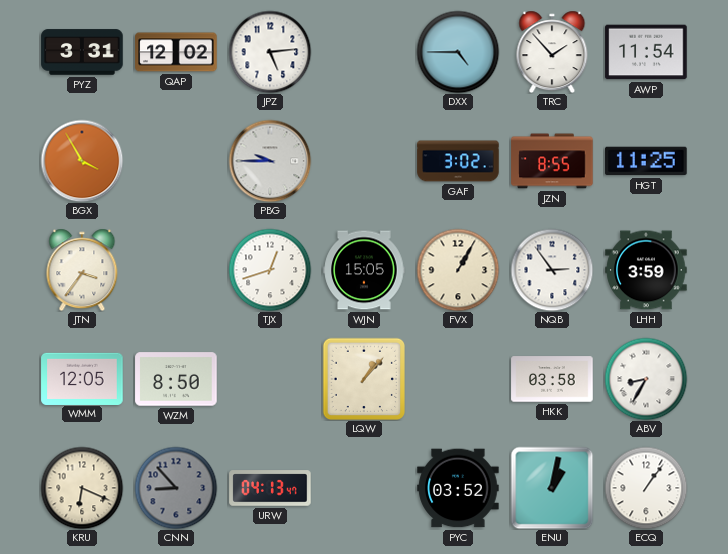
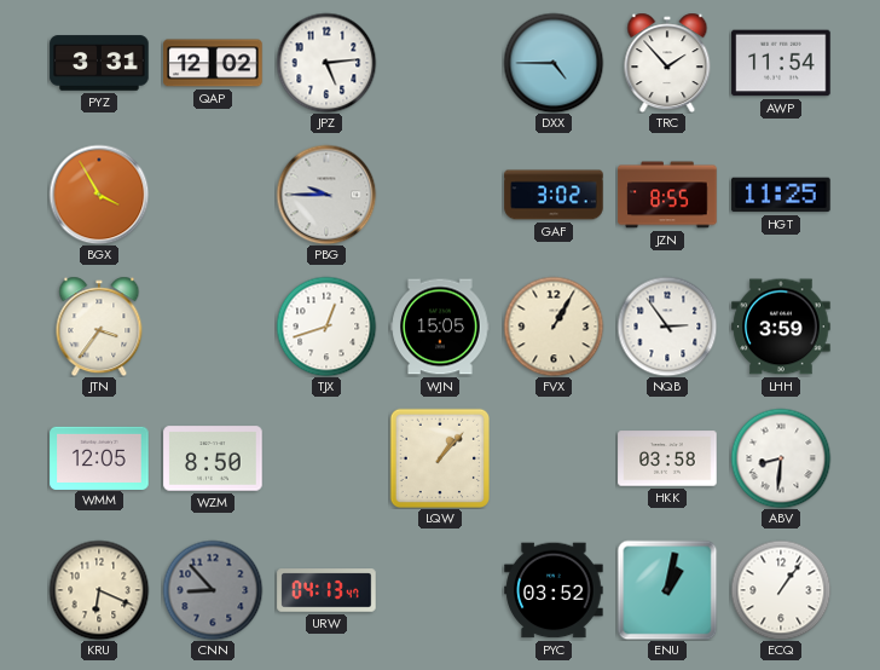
ABV: 8:35 -> 8:31
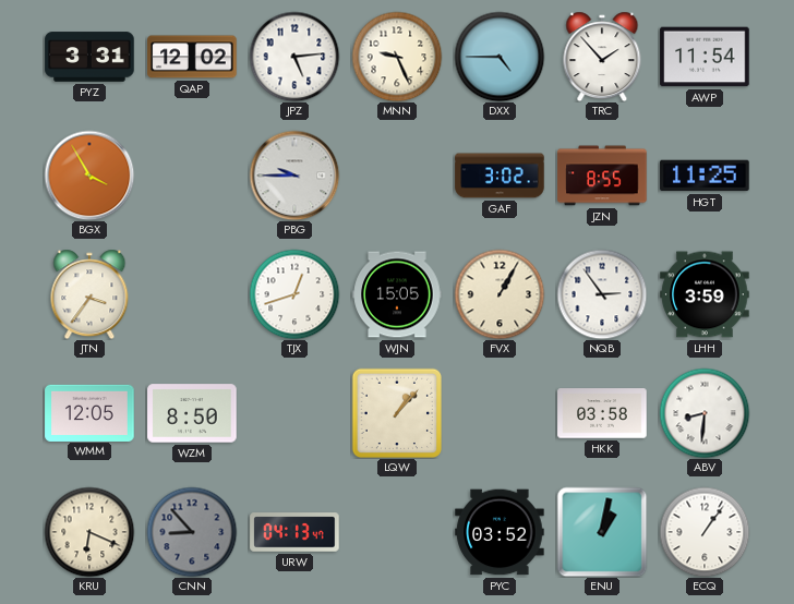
MNN: none -> 9:26
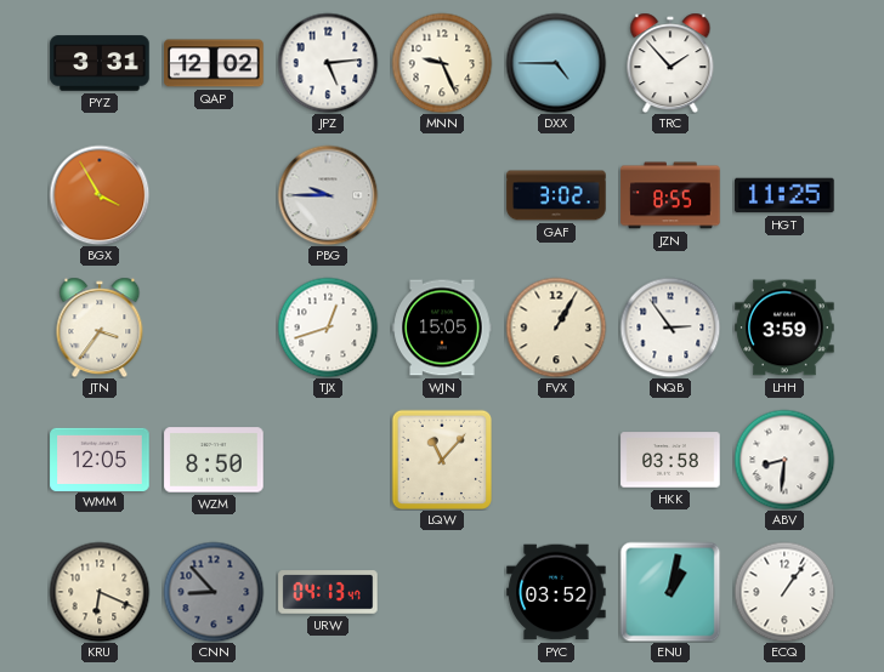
AWP: 11:54 -> none
LQW: 1:07 -> 11:07
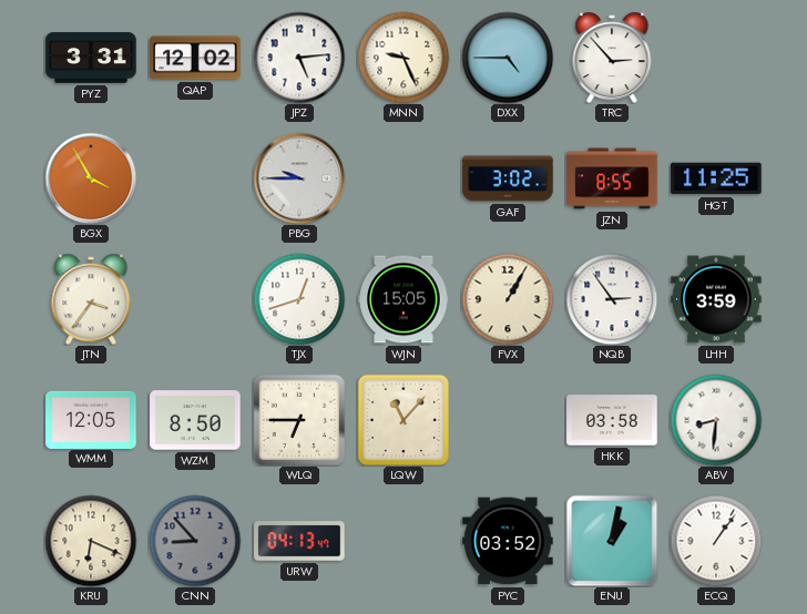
TRC: 1:53 -> 2:53
WLQ: none -> 6:45
